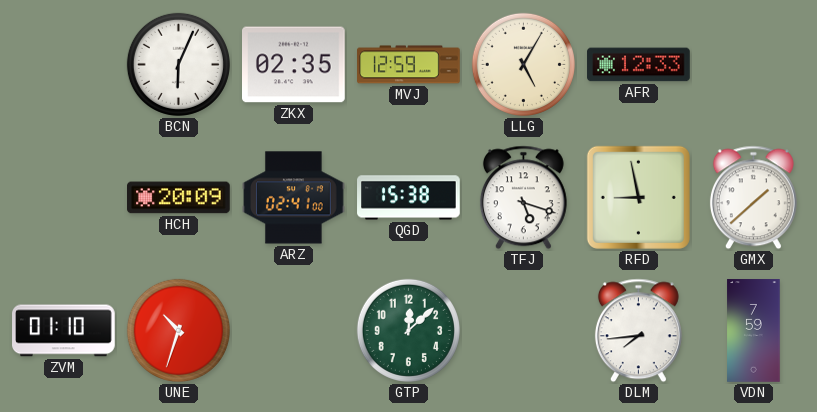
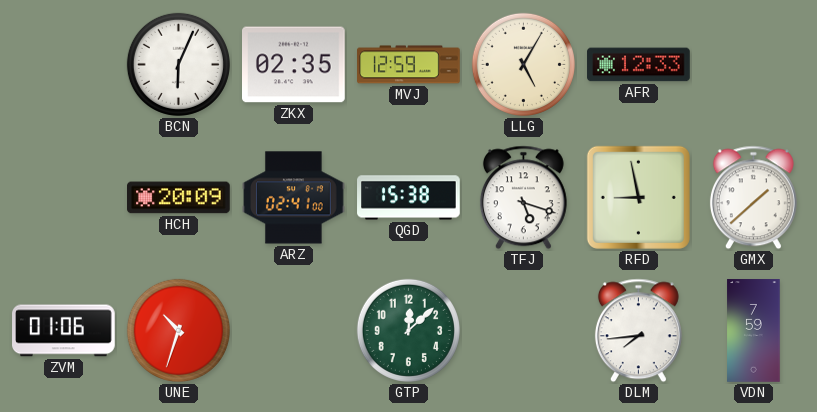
ZVM: 01:10 -> 01:06
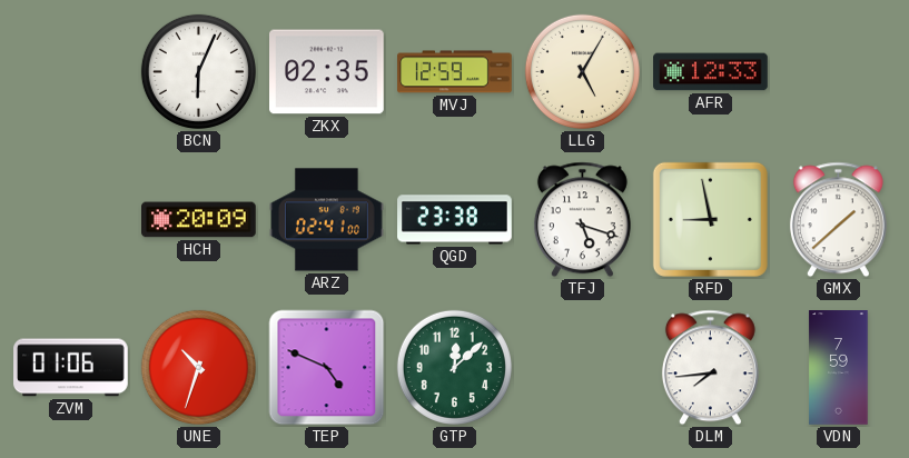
QGD: 15:38 -> 23:38
TEP: none -> 4:49
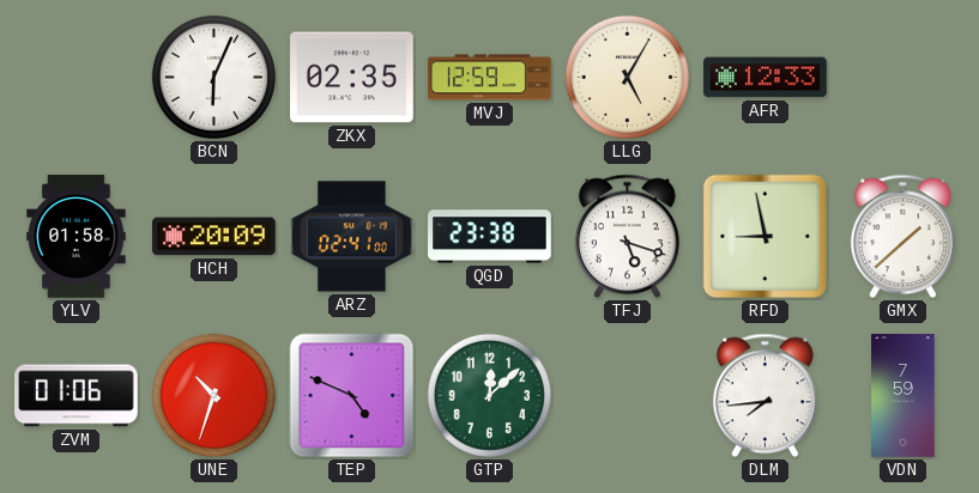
YLV: none -> 01:58
